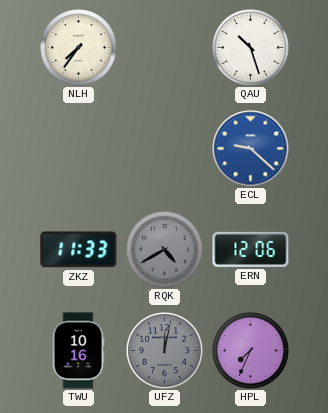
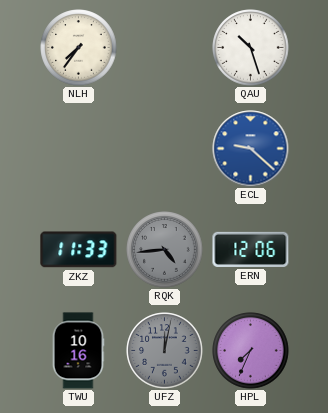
RQK: 4:40 -> 4:44
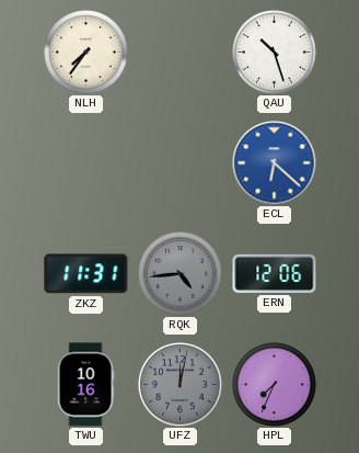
ECL: 9:22 -> 6:22
ZKZ: 11:33 -> 11:31
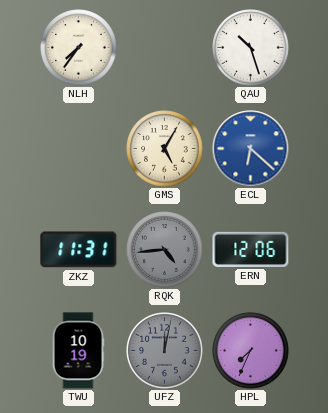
GMS: none -> 5:05
TWU: 10:16 -> 10:19
